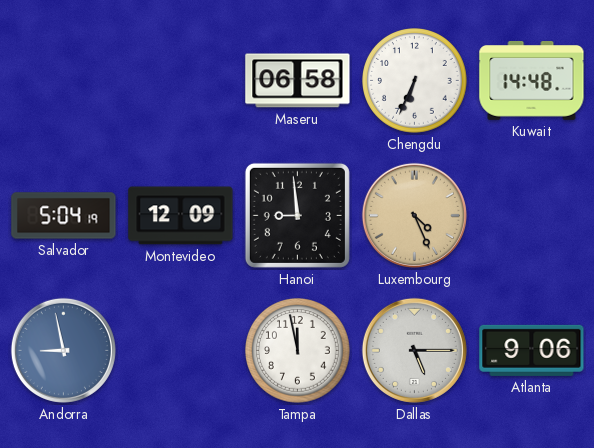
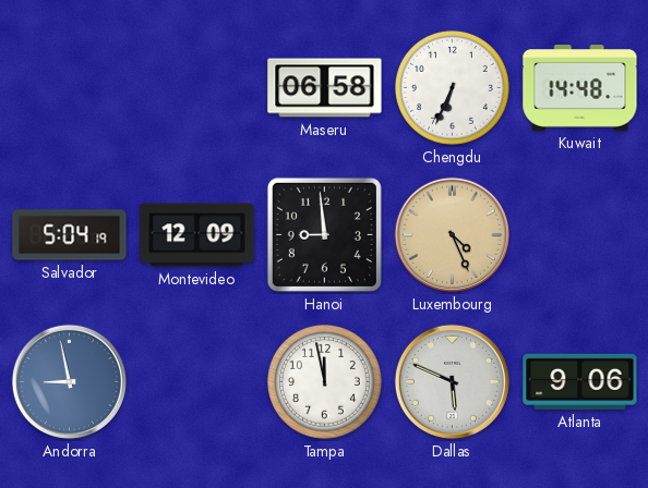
Dallas: 5:15 -> 5:49
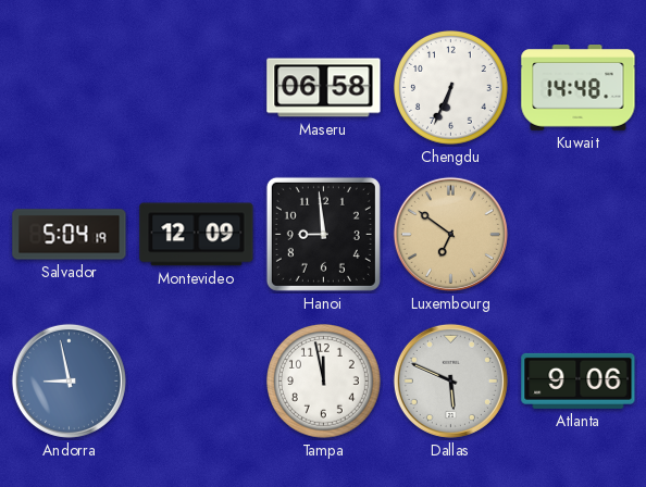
Luxembourg: 4:26 -> 6:51
